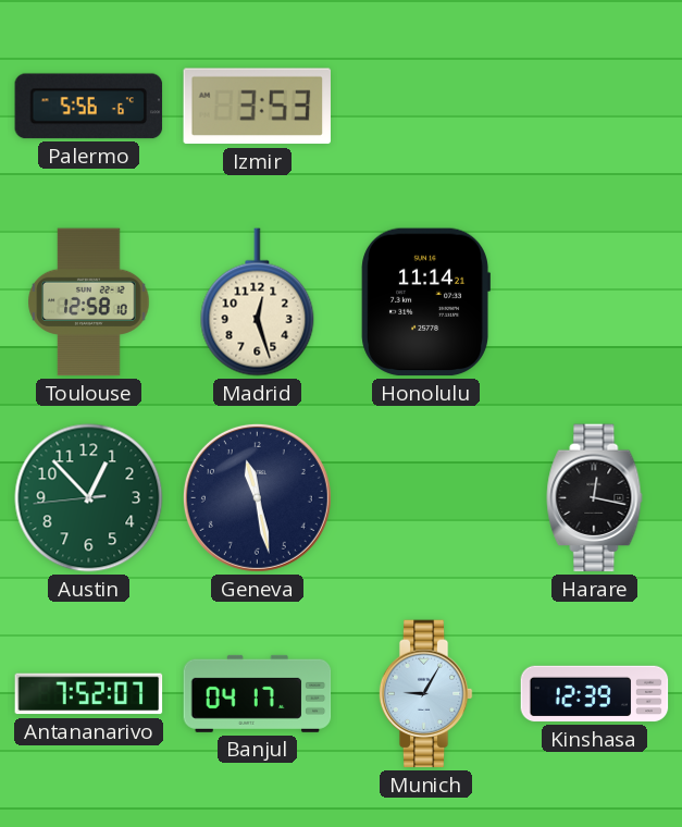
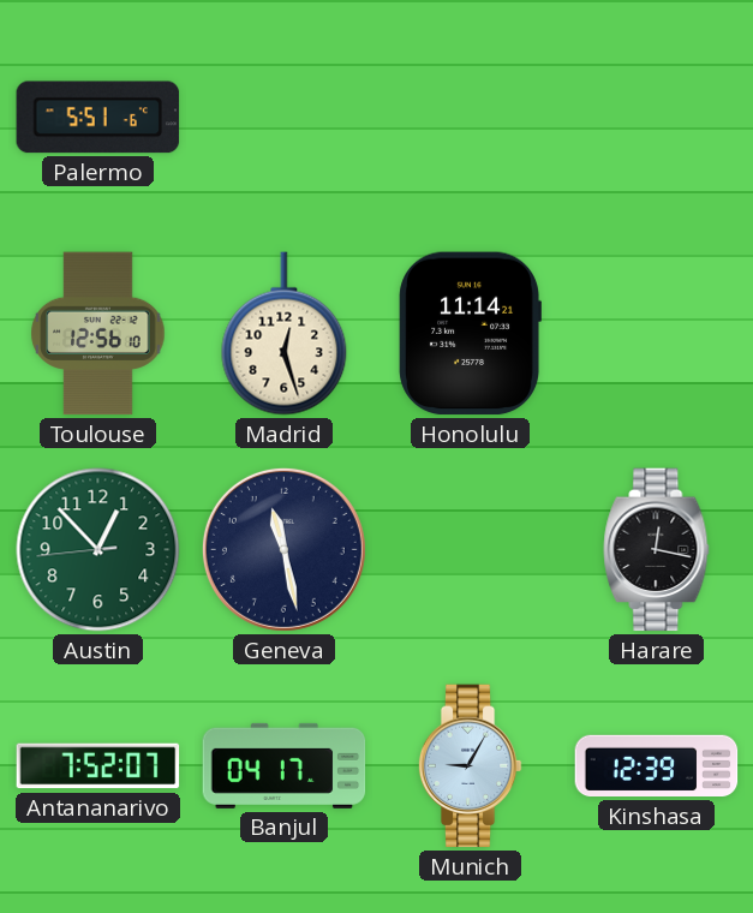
Palermo: 5:56 -> 5:51
Izmir: 3:53 -> none
Toulouse: 12:58 -> 12:56
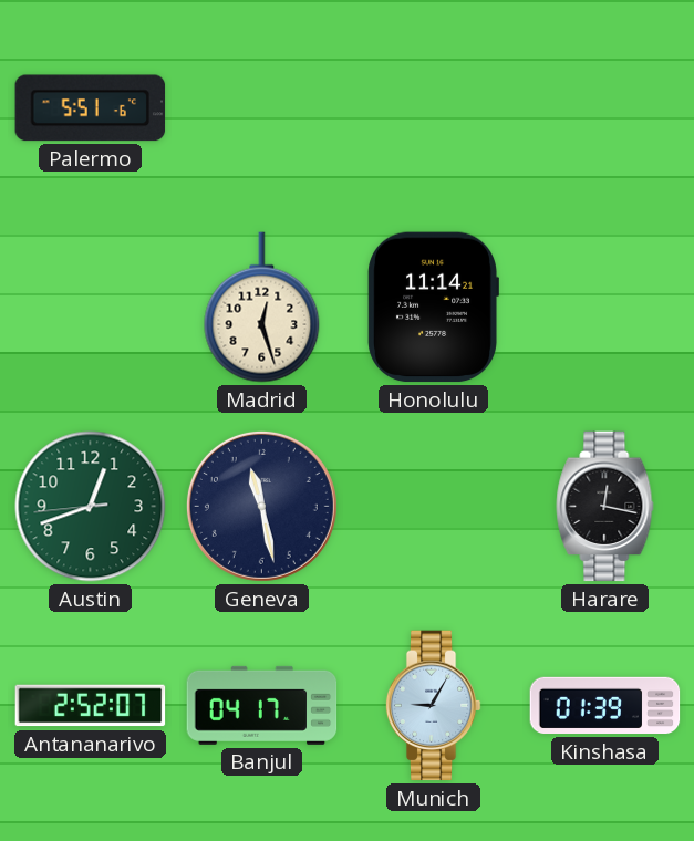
Toulouse: 12:56 -> none
Austin: 12:52 -> 12:41
Antananarivo: 7:52 -> 2:52
Kinshasa: 12:39 -> 01:39
